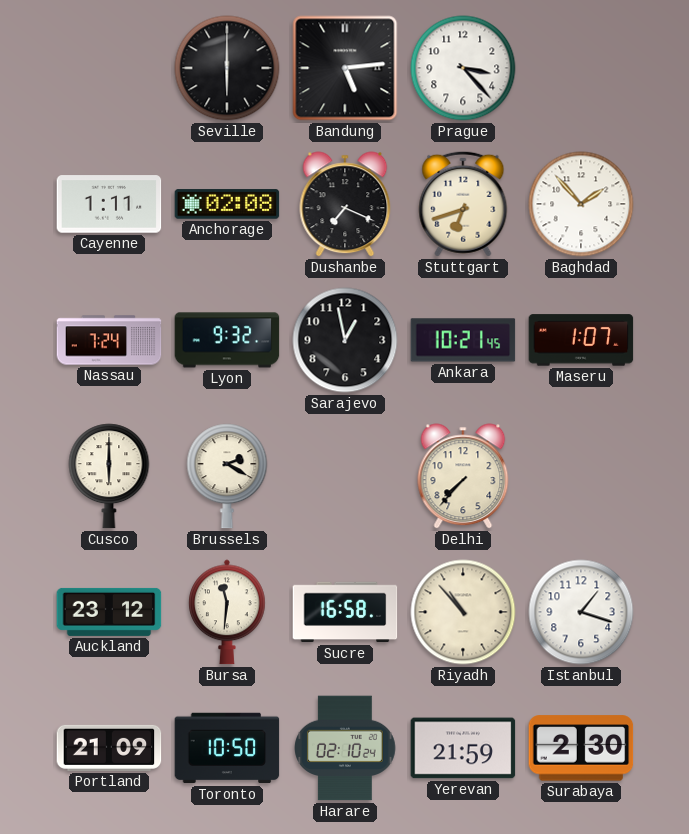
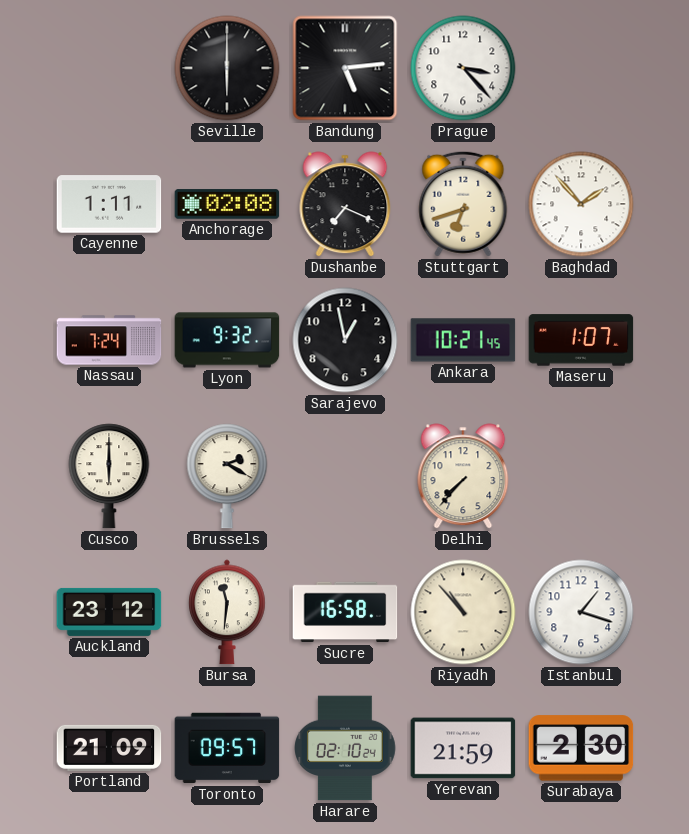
Toronto: 10:50 -> 09:57
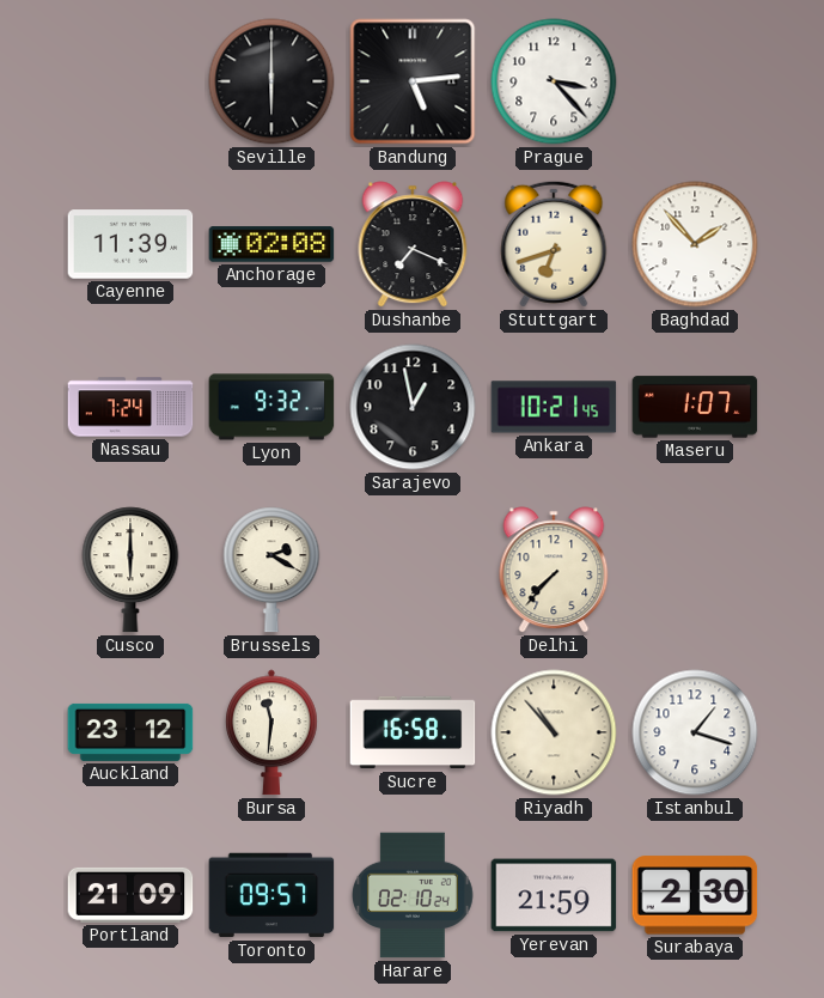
Cayenne: 1:11 -> 11:39
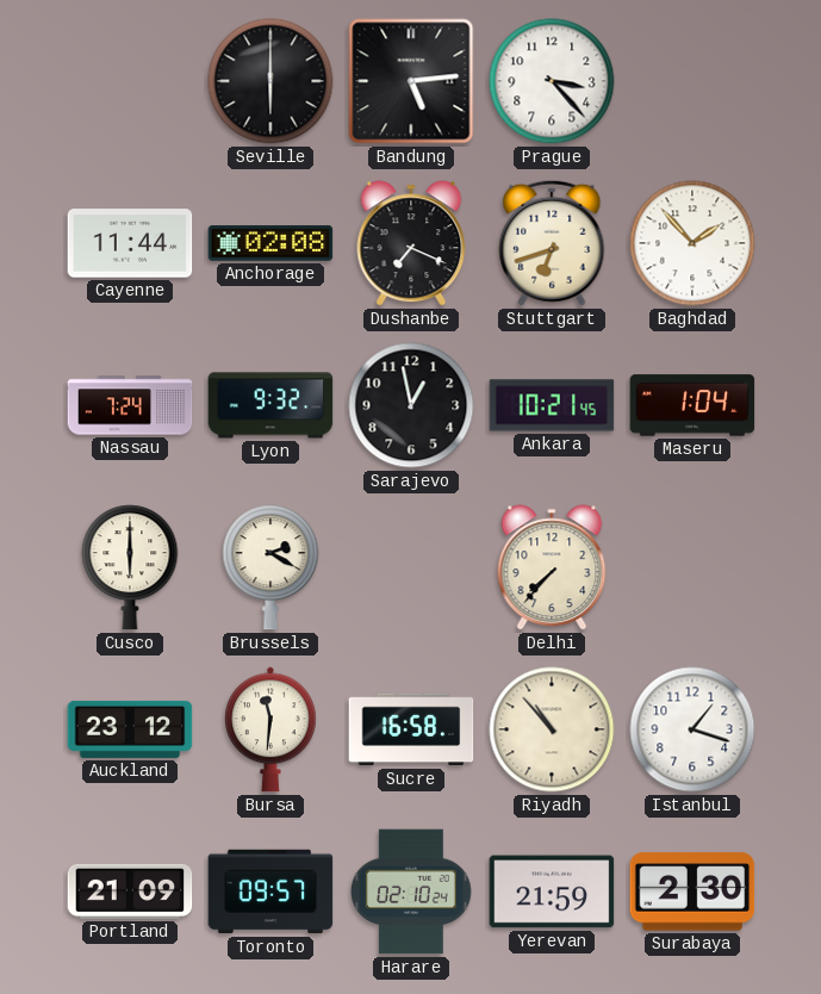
Cayenne: 11:39 -> 11:44
Maseru: 1:07 -> 1:04
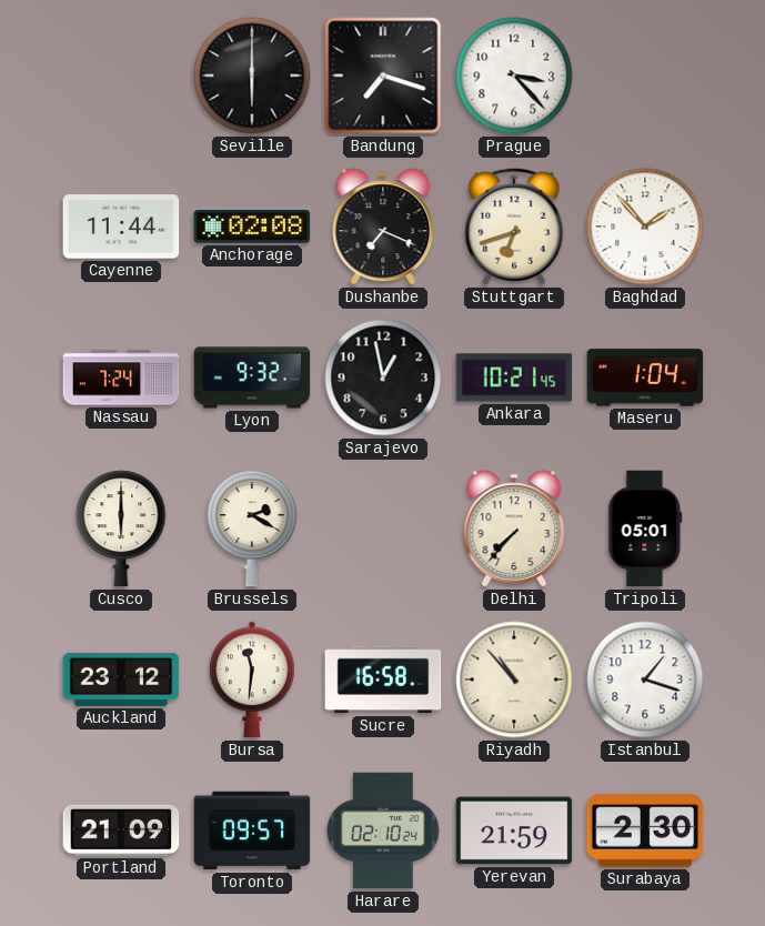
Bandung: 5:14 -> 7:18
Tripoli: none -> 05:01
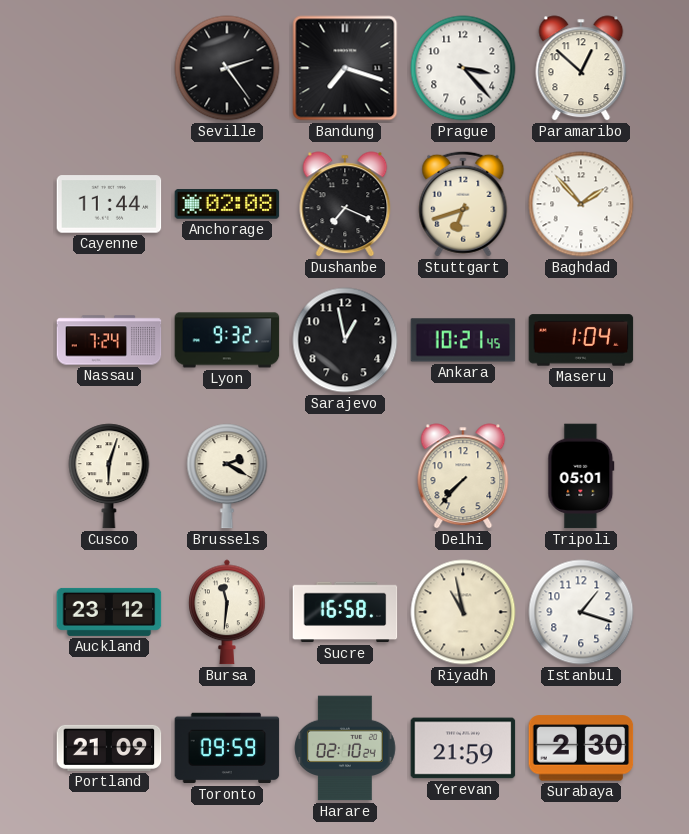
Seville: 6:00 -> 2:24
Paramaribo: none -> 12:52
Cusco: 6:00 -> 6:03
Riyadh: 10:53 -> 10:58
Toronto: 09:57 -> 09:59
